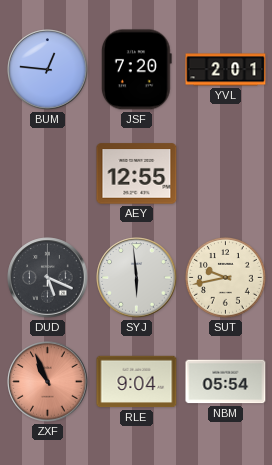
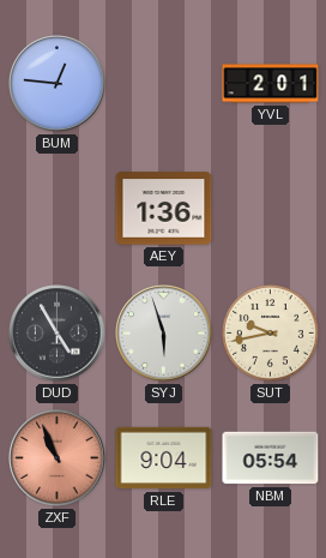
JSF: 7:20 -> none
AEY: 12:55 -> 1:36
DUD: 5:19 -> 4:55
SYJ: 5:59 -> 5:57
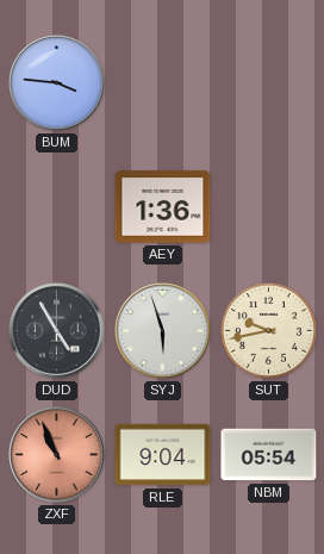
BUM: 12:46 -> 3:46
YVL: 2:01 -> none
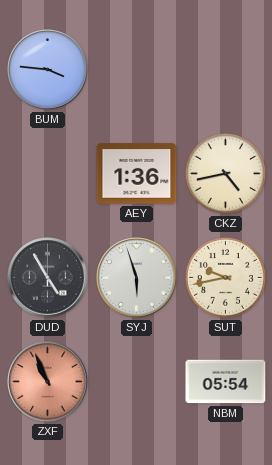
CKZ: none -> 4:43
RLE: 9:04 -> none
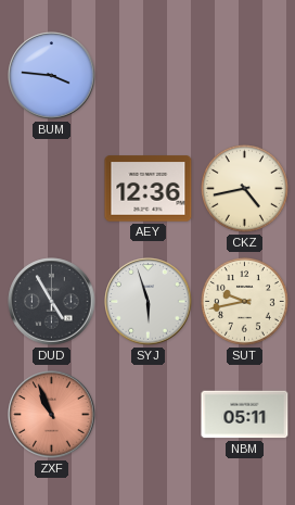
AEY: 1:36 -> 12:36
NBM: 05:54 -> 05:11
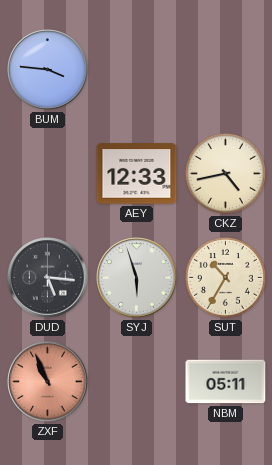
AEY: 12:36 -> 12:33
DUD: 4:55 -> 5:16
SUT: 9:43 -> 10:35
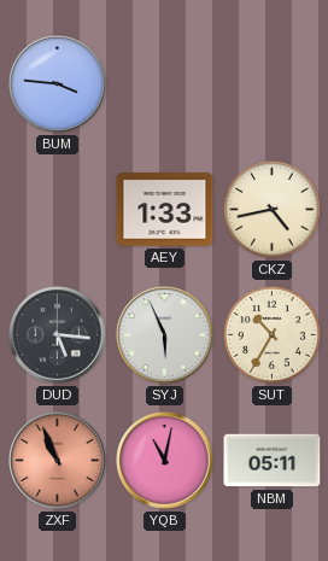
AEY: 12:33 -> 1:33
SYJ: 5:57 -> 5:56
YQB: none -> 11:02
